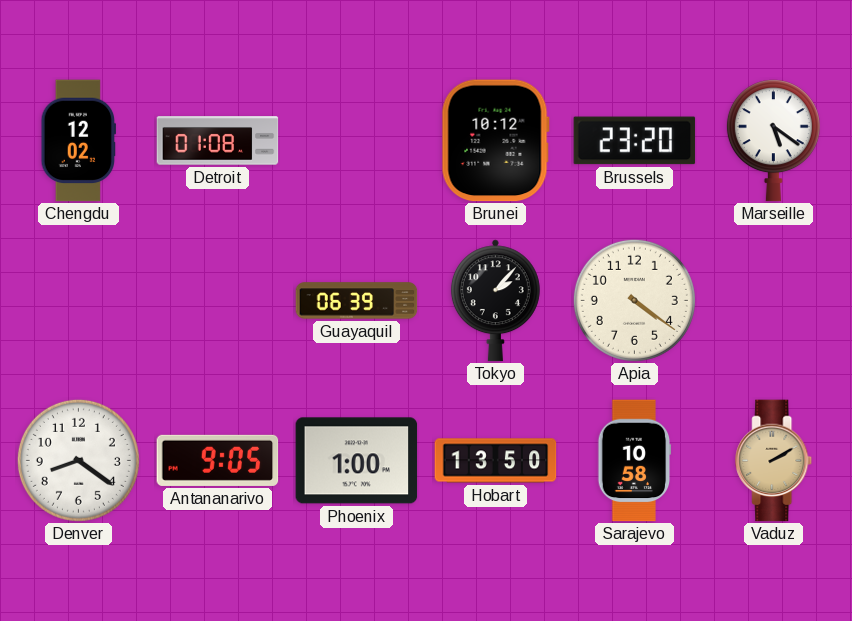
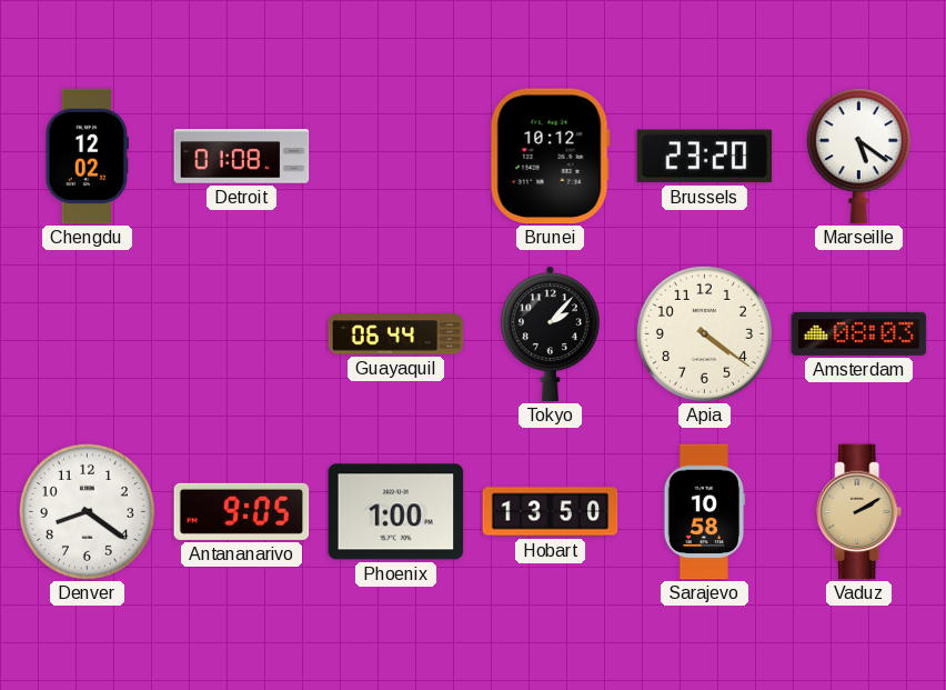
Guayaquil: 06:39 -> 06:44
Amsterdam: none -> 08:03
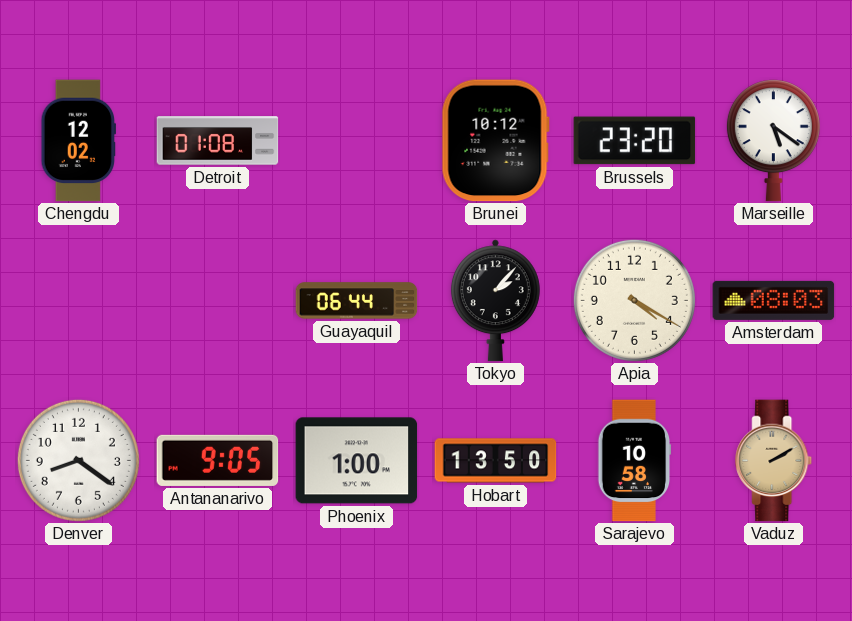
Apia: 4:21 -> 4:20
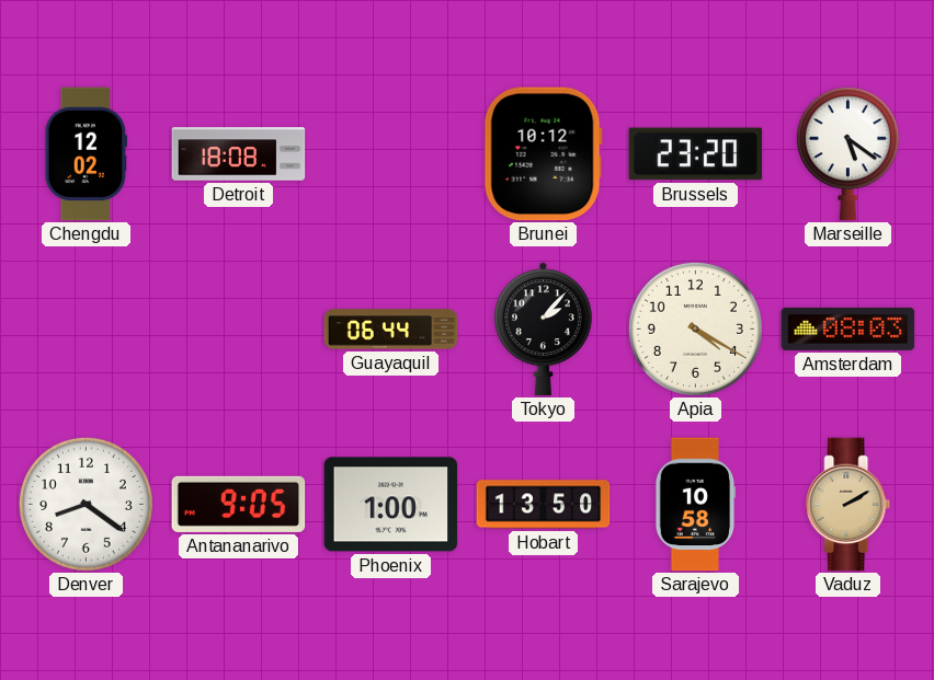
Detroit: 01:08 -> 18:08
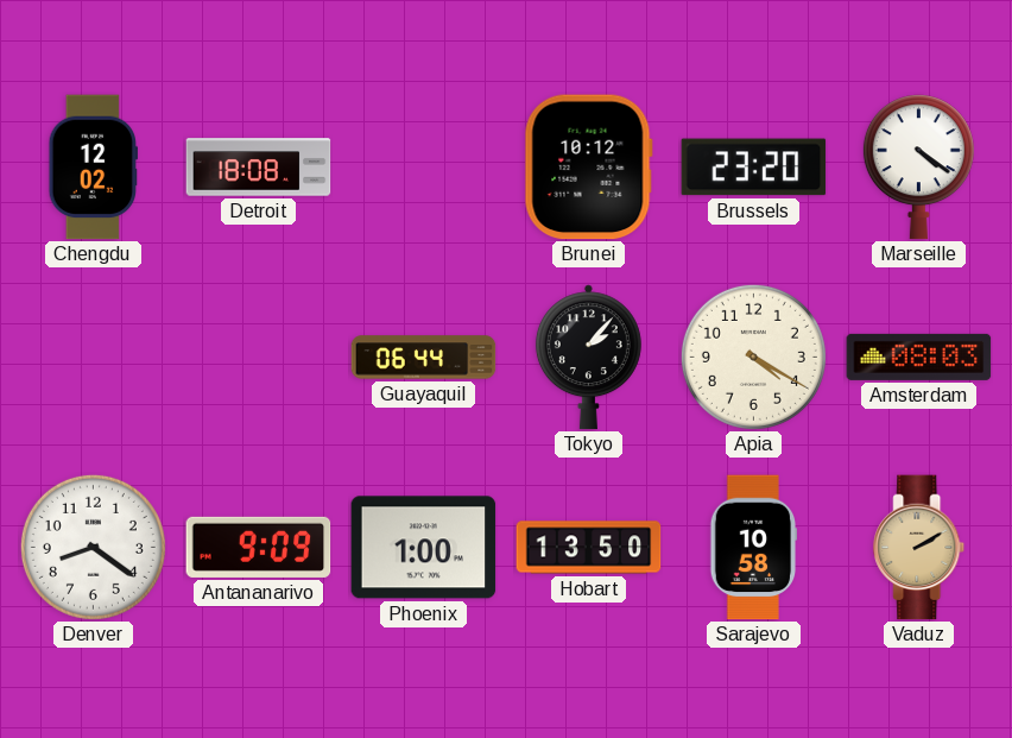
Marseille: 5:21 -> 4:21
Antananarivo: 9:05 -> 9:09
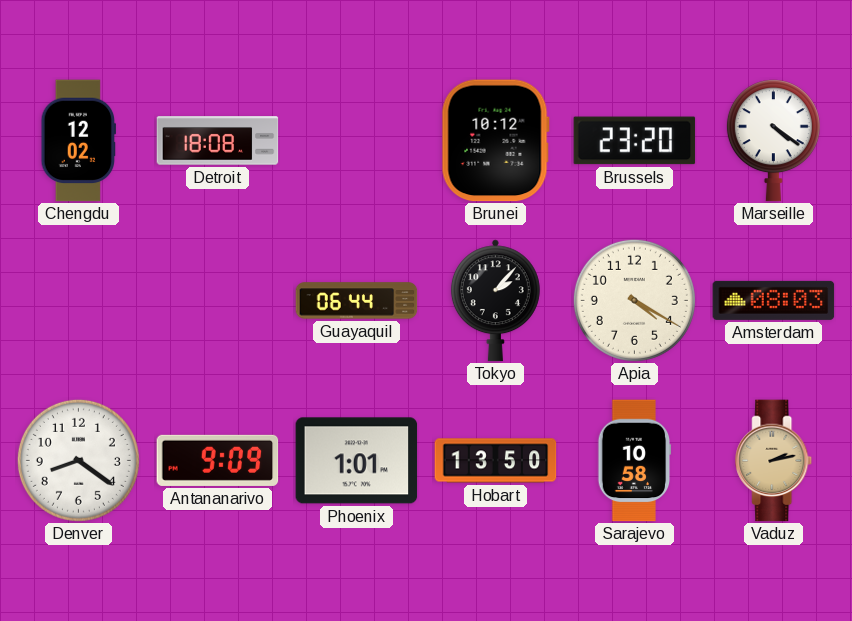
Phoenix: 1:00 -> 1:01
Vaduz: 2:10 -> 2:13
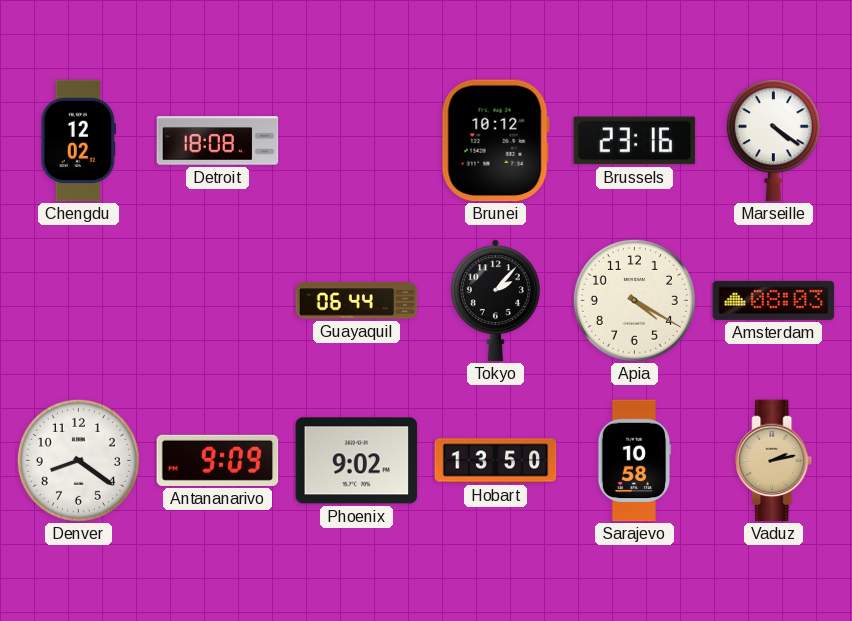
Brussels: 23:20 -> 23:16
Phoenix: 1:01 -> 9:02
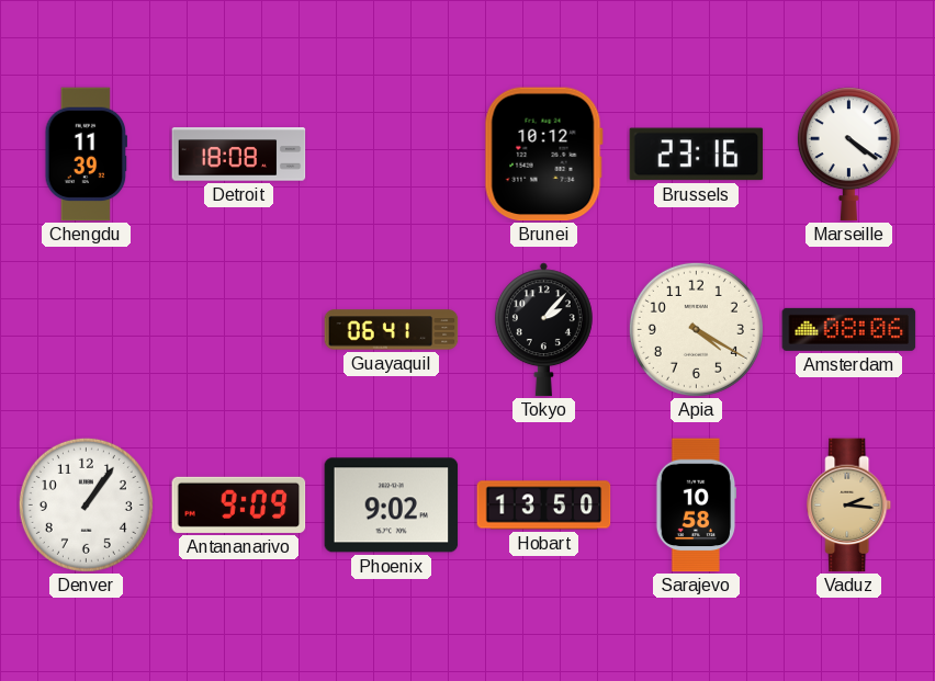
Chengdu: 12:02 -> 11:39
Guayaquil: 06:44 -> 06:41
Amsterdam: 08:03 -> 08:06
Denver: 8:21 -> 1:06
Vaduz: 2:13 -> 2:16
